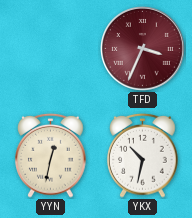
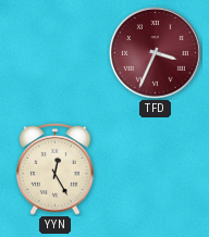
YYN: 12:32 -> 12:25
YKX: 10:32 -> none
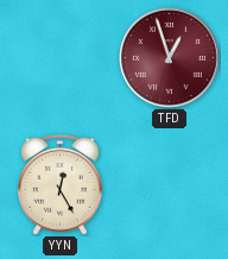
TFD: 3:34 -> 12:57
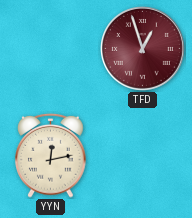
YYN: 12:25 -> 12:13
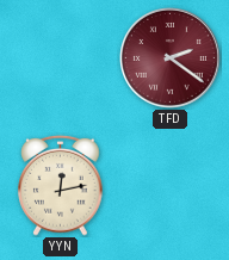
TFD: 12:57 -> 2:21
